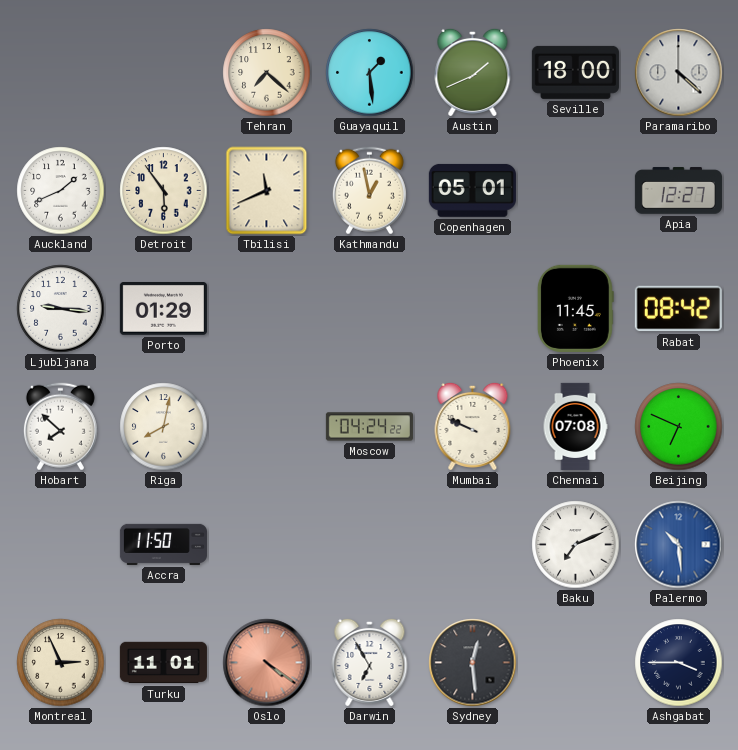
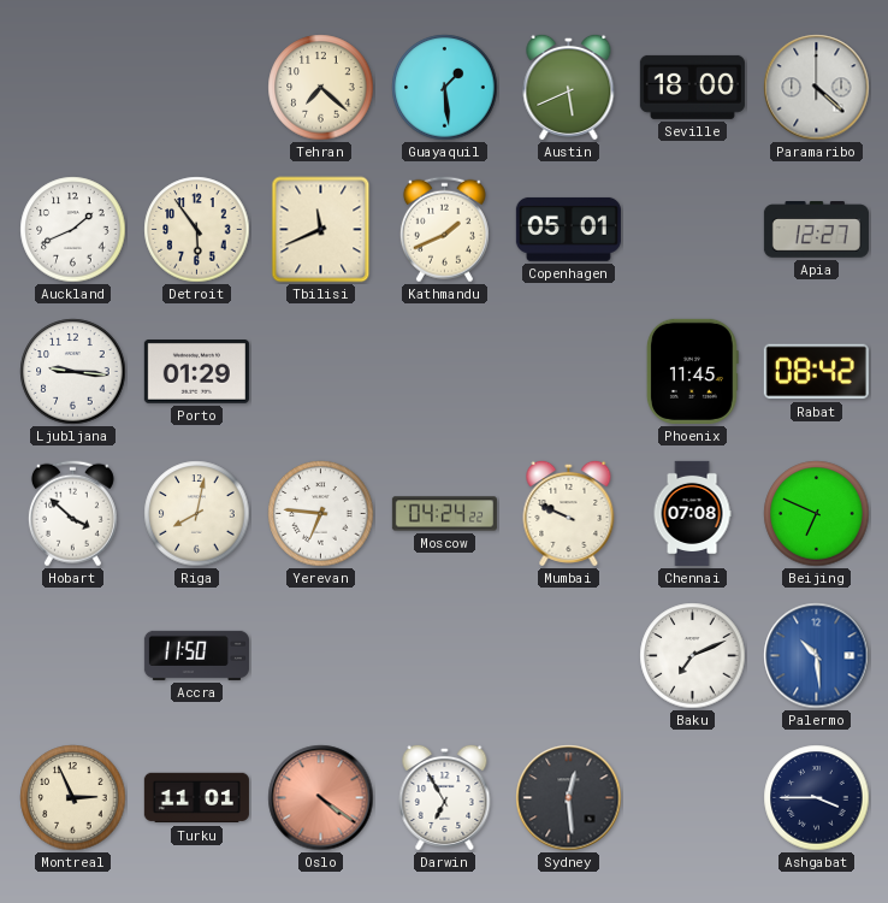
Austin: 1:41 -> 5:41
Kathmandu: 12:58 -> 1:41
Hobart: 7:52 -> 3:52
Yerevan: none -> 6:46
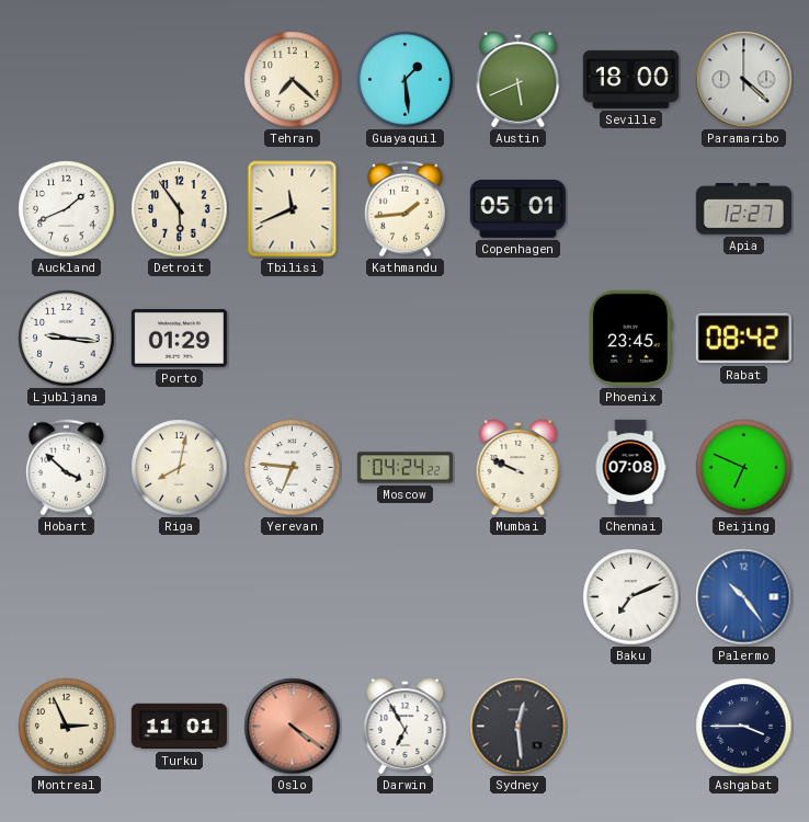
Kathmandu: 1:41 -> 1:44
Phoenix: 11:45 -> 23:45
Accra: 11:50 -> none
Palermo: 10:29 -> 10:24
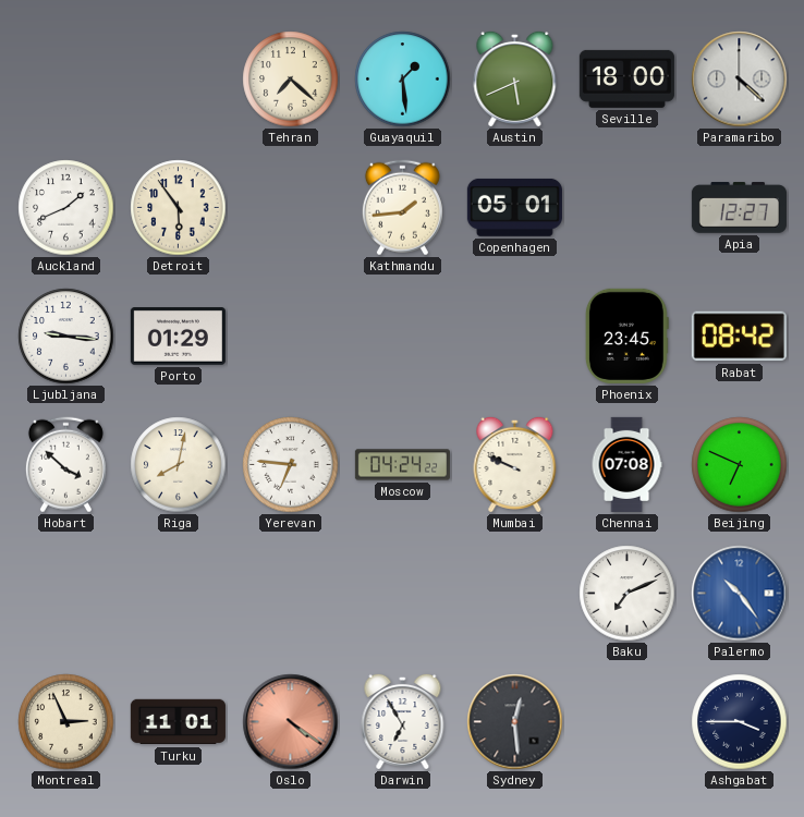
Tbilisi: 11:41 -> none
